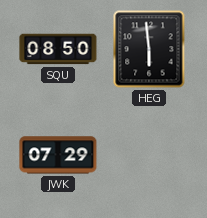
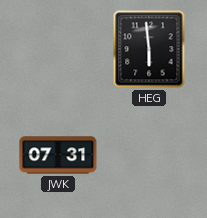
SQU: 08:50 -> none
JWK: 07:29 -> 07:31
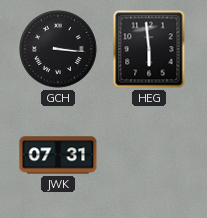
GCH: none -> 3:16
